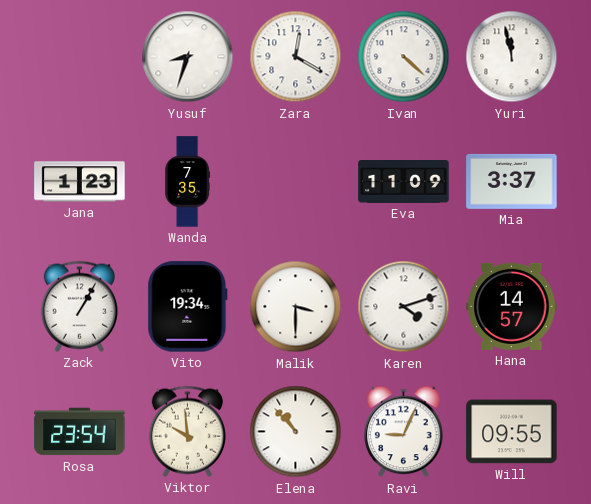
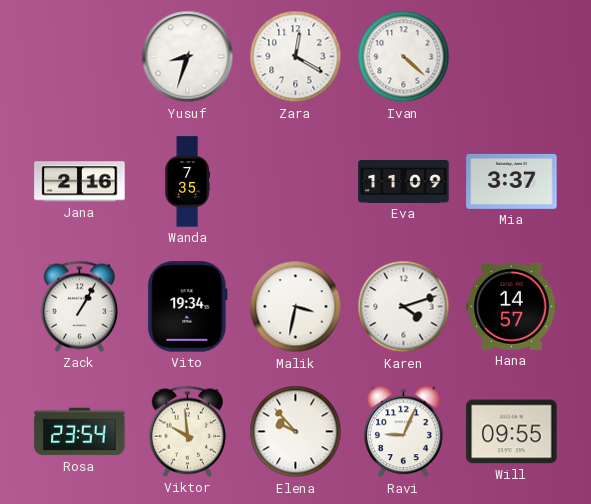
Yuri: 11:58 -> none
Jana: 1:23 -> 2:16
Malik: 3:30 -> 3:32
Elena: 10:53 -> 9:53
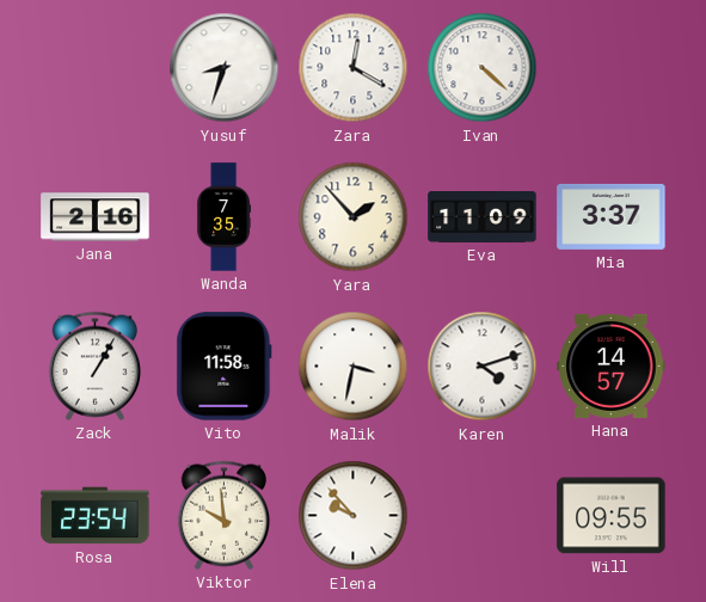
Yara: none -> 1:53
Vito: 19:34 -> 11:58
Ravi: 9:04 -> none
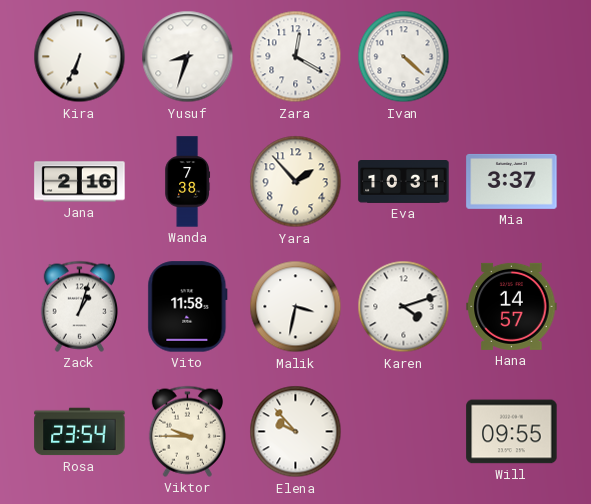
Kira: none -> 6:34
Wanda: 7:35 -> 7:38
Eva: 11:09 -> 10:31
Zack: 1:05 -> 1:03
Viktor: 9:59 -> 9:45
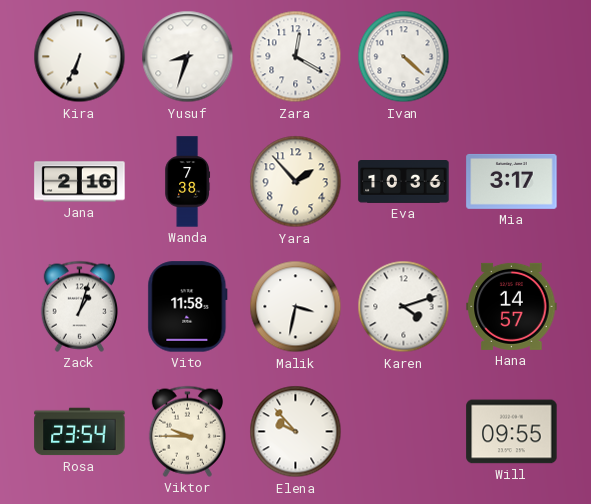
Eva: 10:31 -> 10:36
Mia: 3:37 -> 3:17
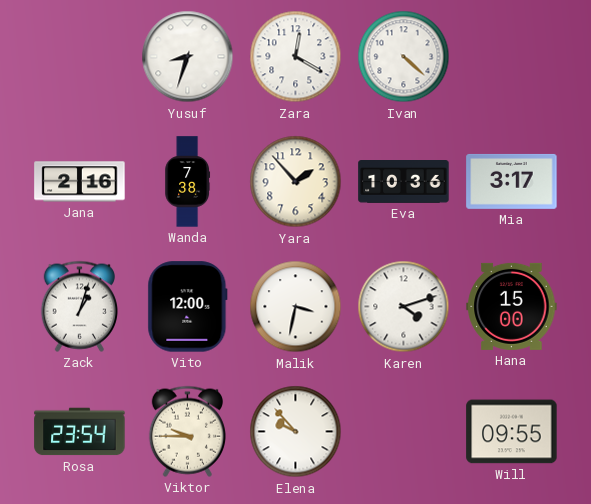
Kira: 6:34 -> none
Vito: 11:58 -> 12:00
Hana: 14:57 -> 15:00
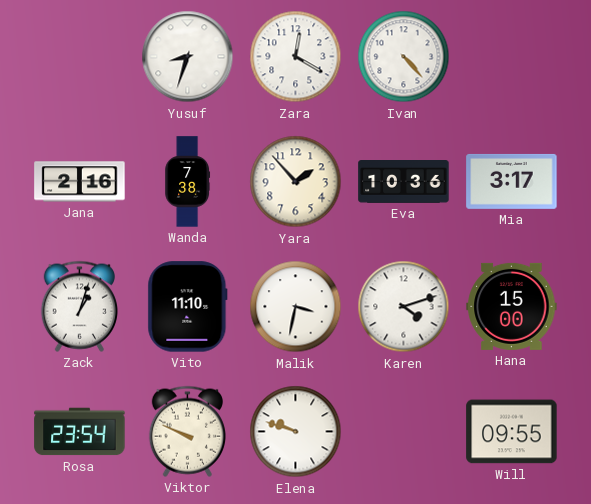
Ivan: 4:22 -> 4:23
Vito: 12:00 -> 11:10
Viktor: 9:45 -> 9:49
Elena: 9:53 -> 9:48
